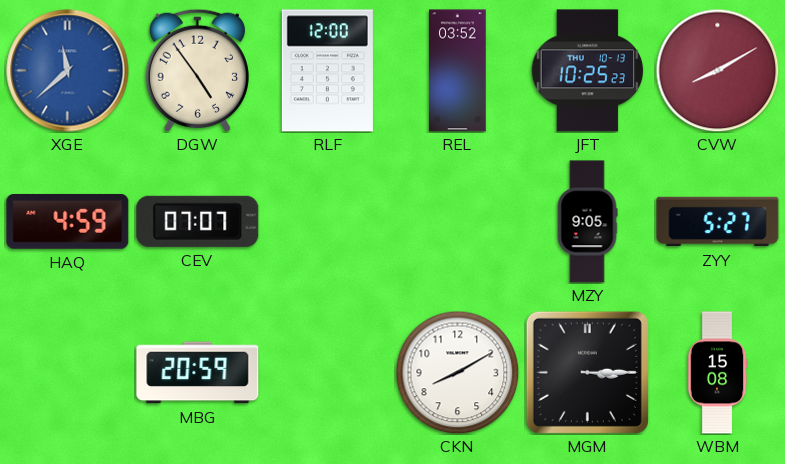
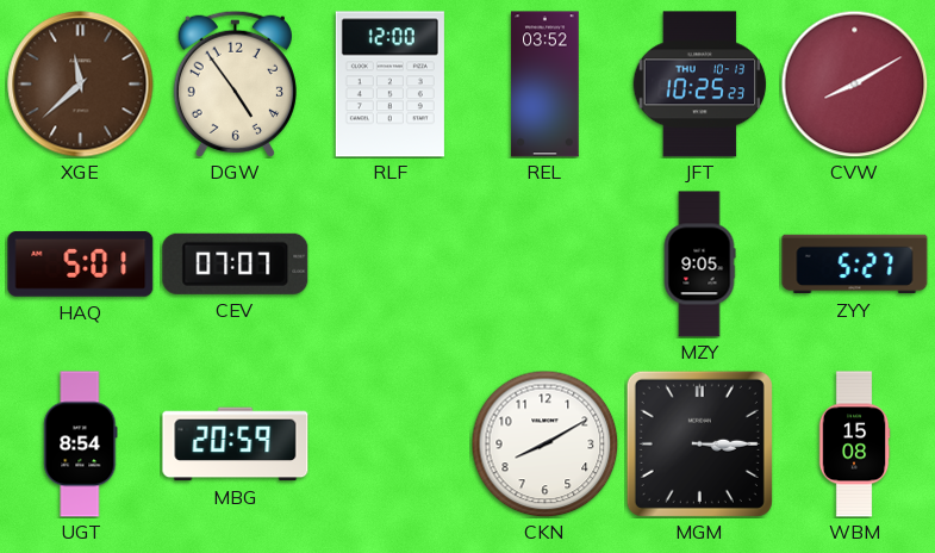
XGE dial: blue -> brown
HAQ: 4:59 -> 5:01
UGT: none -> 8:54
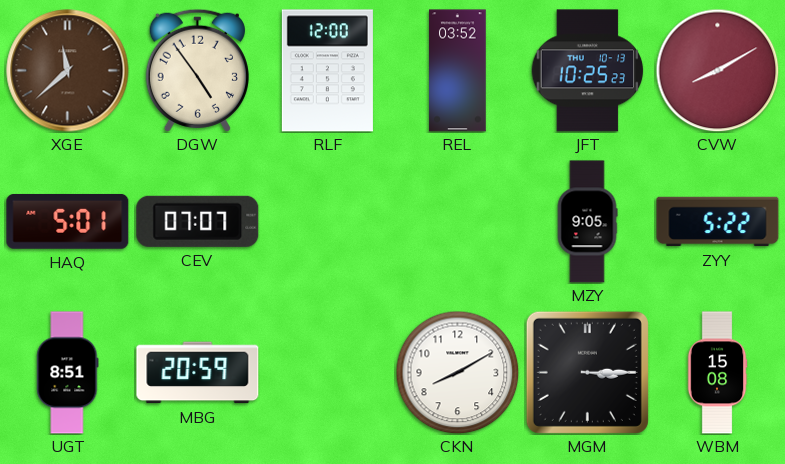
ZYY: 5:27 -> 5:22
UGT: 8:54 -> 8:51
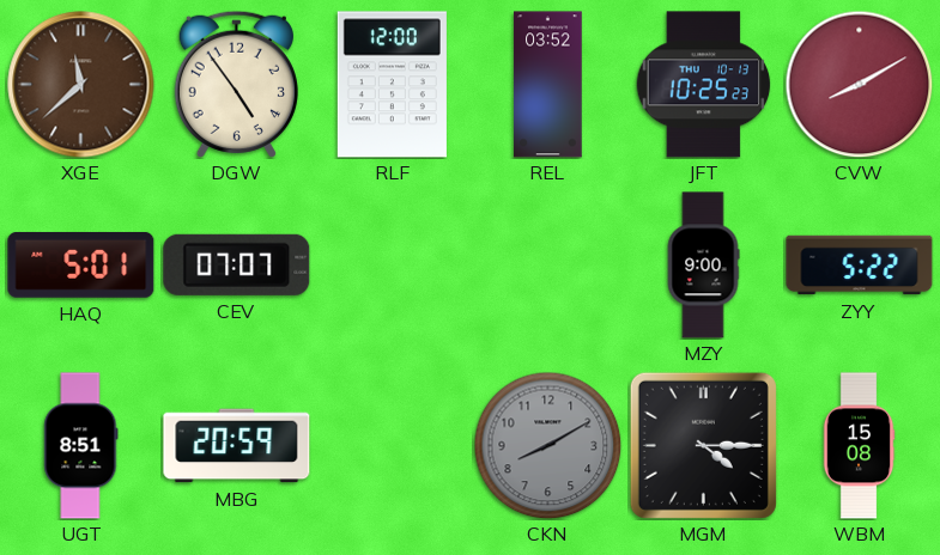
MZY: 9:05 -> 9:00
CKN dial: white -> grey
MGM: 3:15 -> 4:15
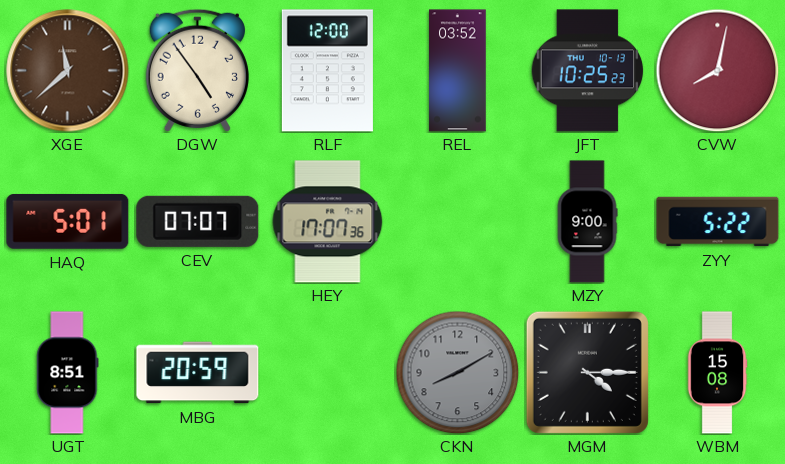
CVW: 8:10 -> 8:02
HEY: none -> 17:07
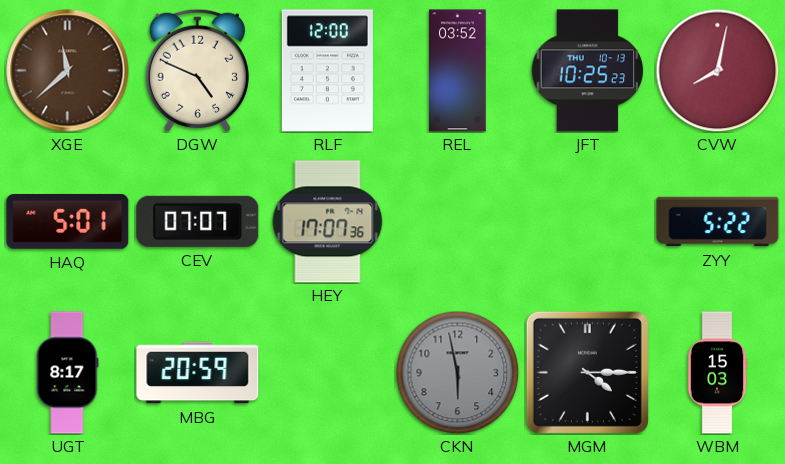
DGW: 4:54 -> 4:49
MZY: 9:00 -> none
UGT: 8:51 -> 8:17
CKN: 8:10 -> 5:58
WBM: 15:08 -> 15:03
